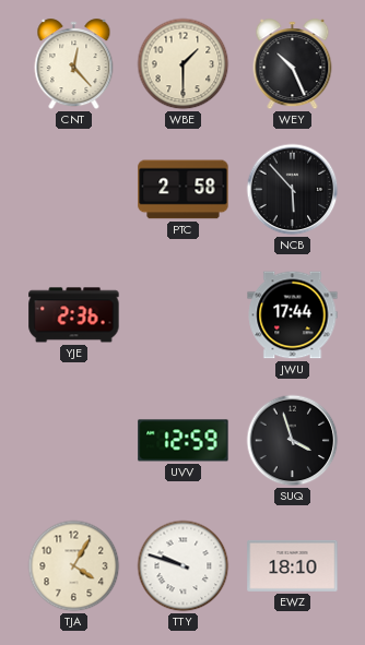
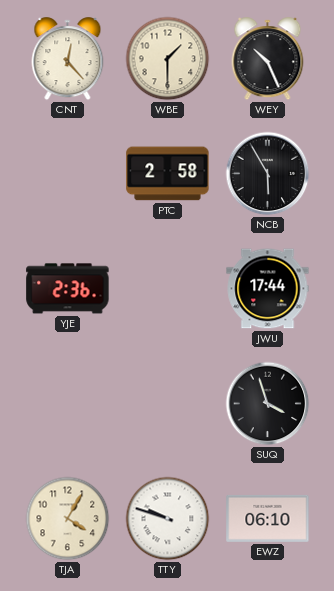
NCB: 5:53 -> 5:55
UVV: 12:59 -> none
EWZ: 18:10 -> 06:10
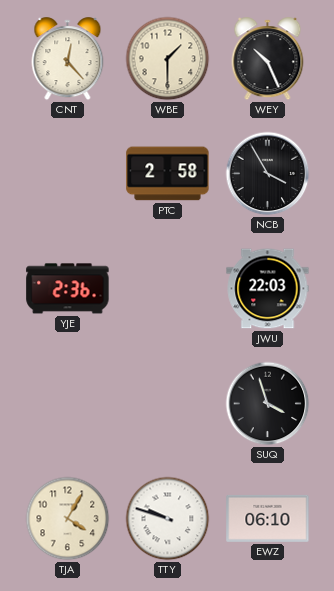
NCB: 5:55 -> 3:55
JWU: 17:44 -> 22:03
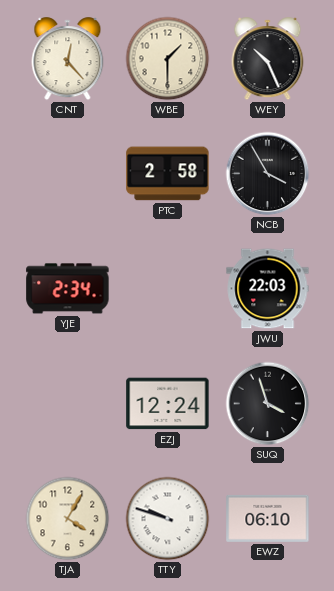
YJE: 2:36 -> 2:34
EZJ: none -> 12:24
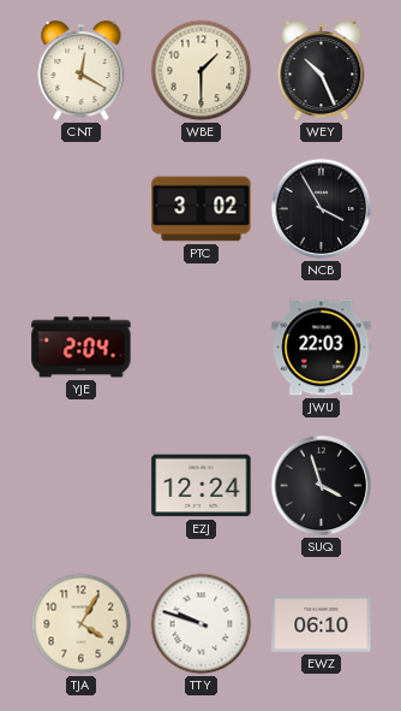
CNT: 12:23 -> 12:20
PTC: 2:58 -> 3:02
YJE: 2:34 -> 2:04
